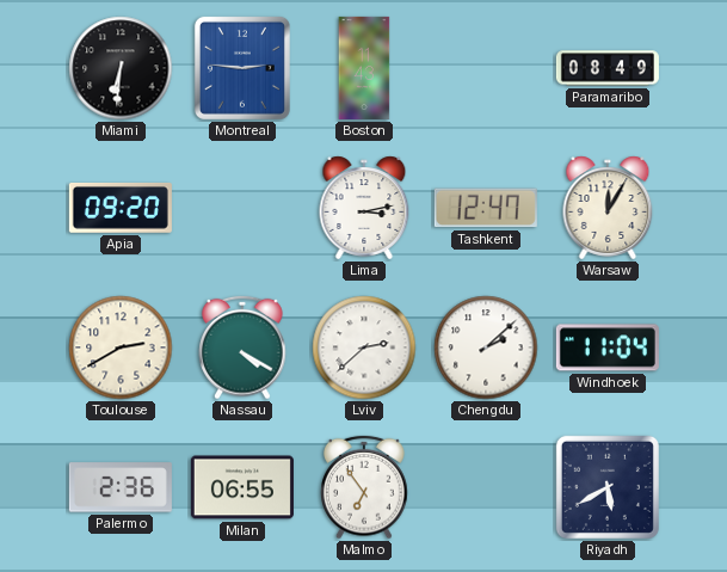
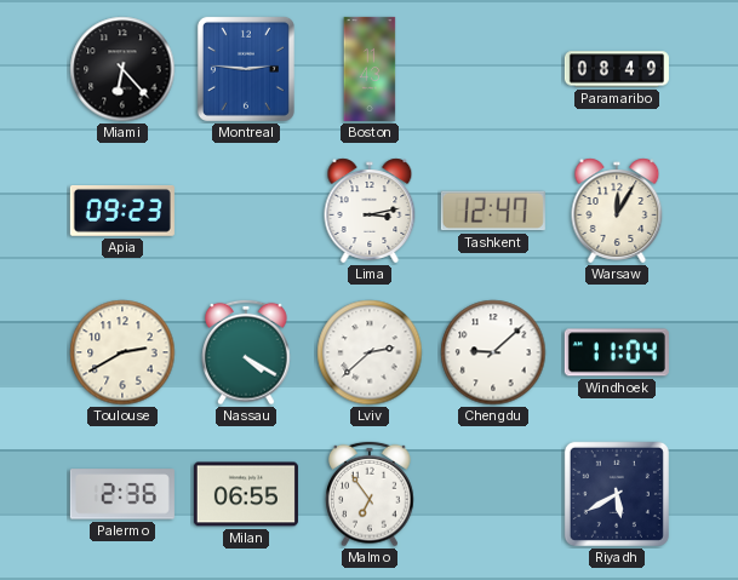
Miami: 6:31 -> 6:23
Apia: 09:20 -> 09:23
Chengdu: 2:08 -> 9:08
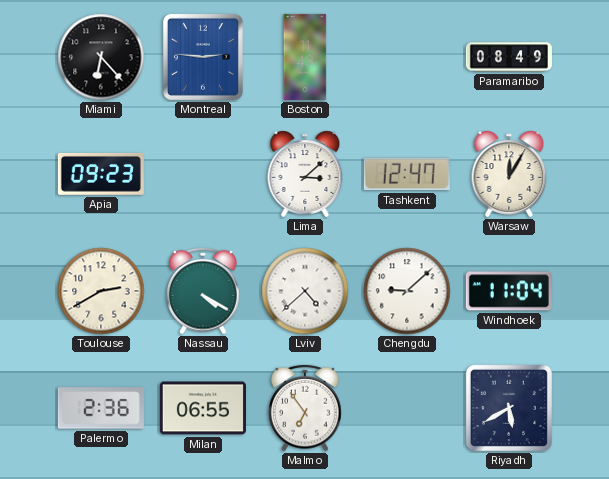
Lima: 3:13 -> 3:08
Lviv: 2:38 -> 4:38
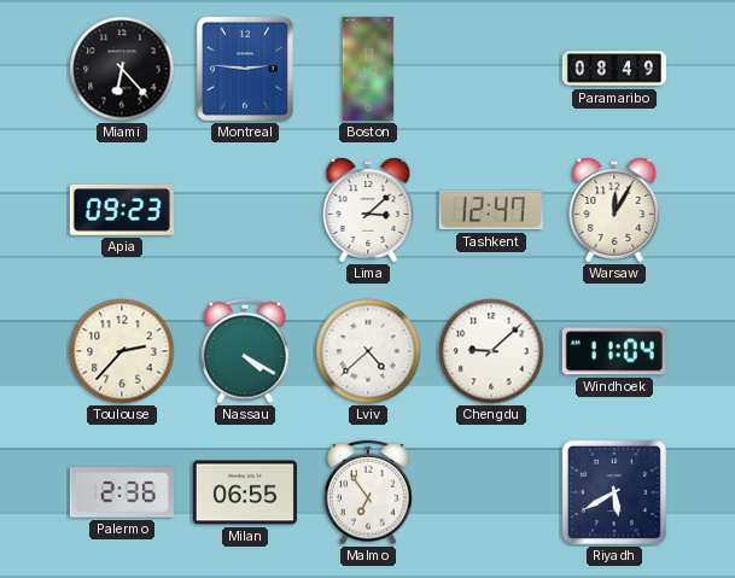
Toulouse: 2:40 -> 2:37
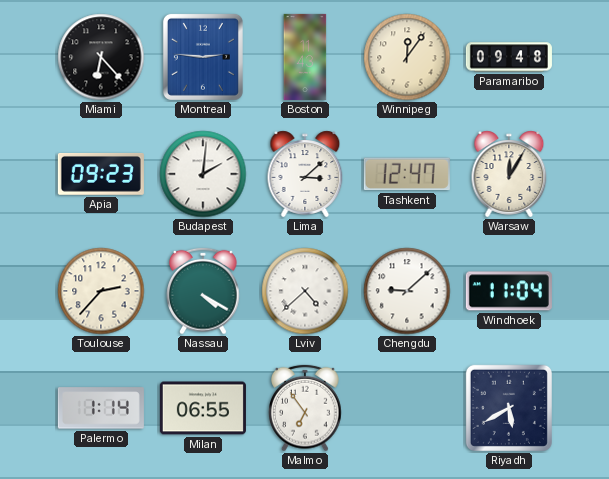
Winnipeg: none -> 12:06
Paramaribo: 08:49 -> 09:48
Budapest: none -> 2:01
Palermo: 2:36 -> 1:14
